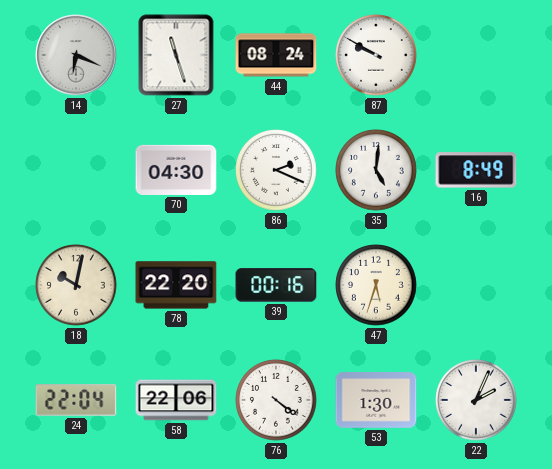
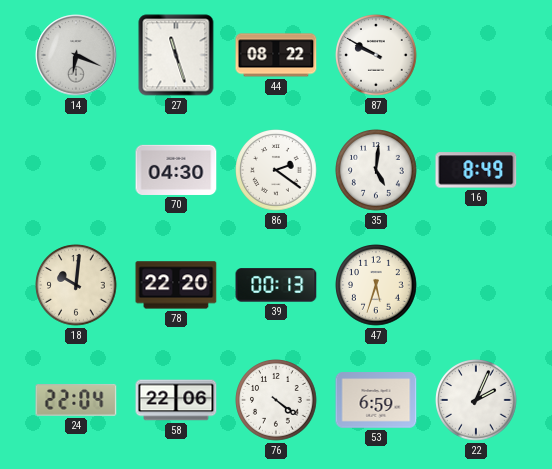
44: 08:24 -> 08:22
86: 2:19 -> 2:21
18: 10:02 -> 10:01
39: 00:16 -> 00:13
53: 1:30 -> 6:59
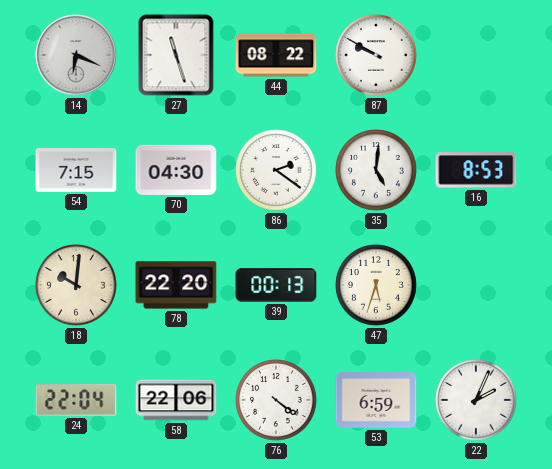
54: none -> 7:15
16: 8:49 -> 8:53
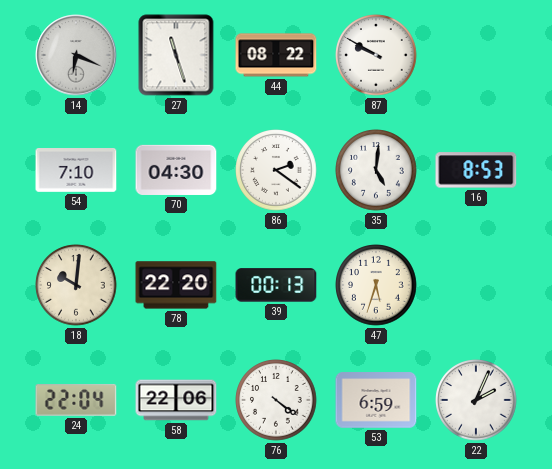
54: 7:15 -> 7:10
